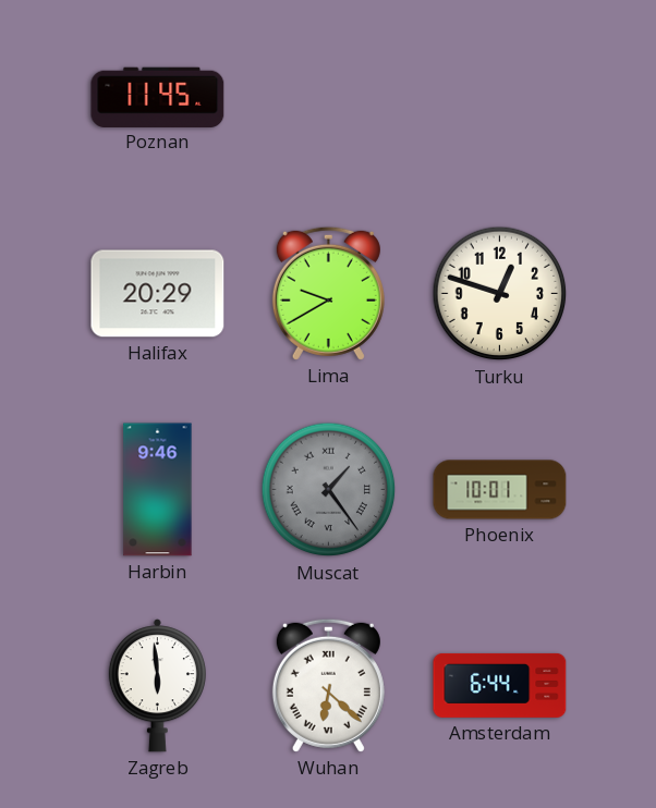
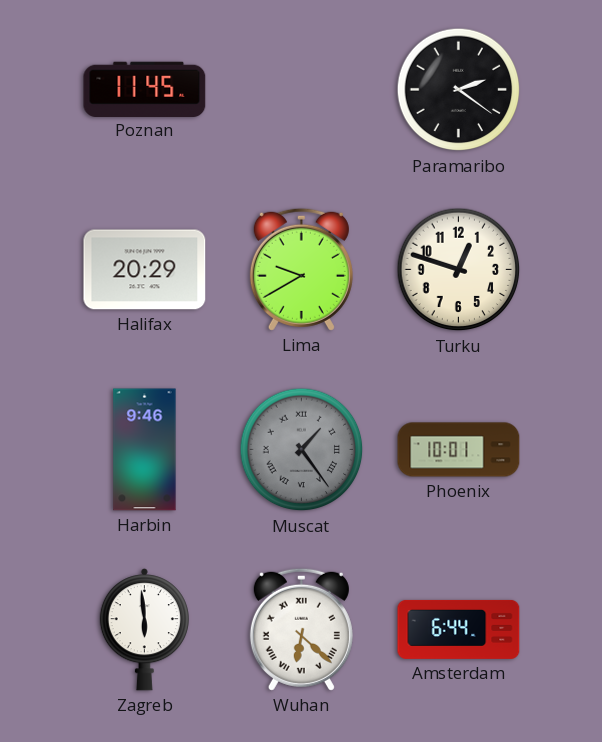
Paramaribo: none -> 2:21
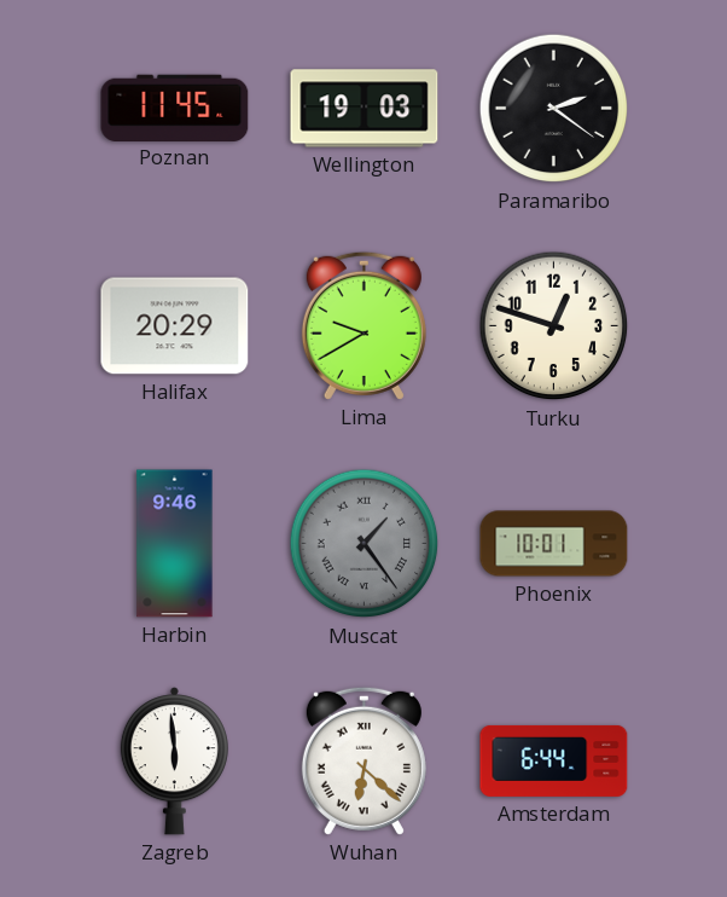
Wellington: none -> 19:03
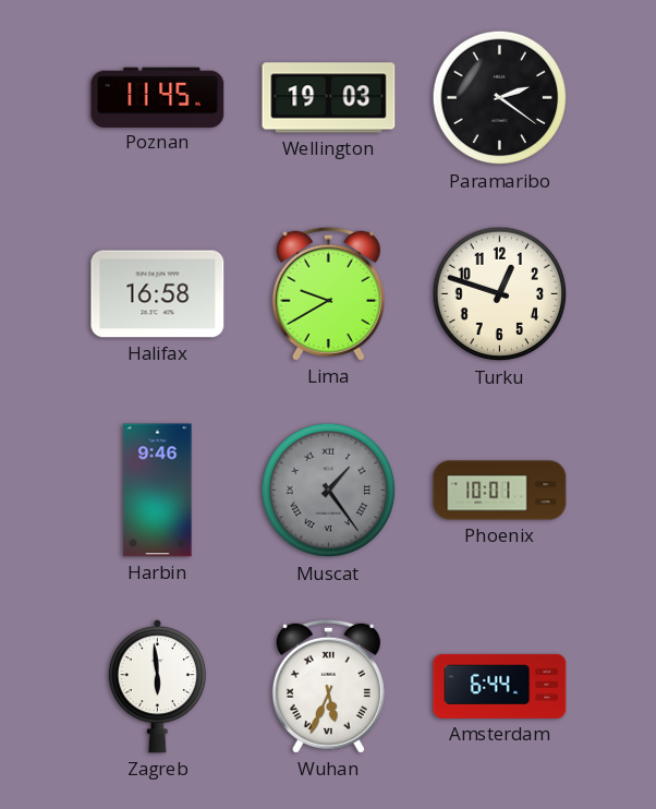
Halifax: 20:29 -> 16:58
Wuhan: 6:22 -> 5:34
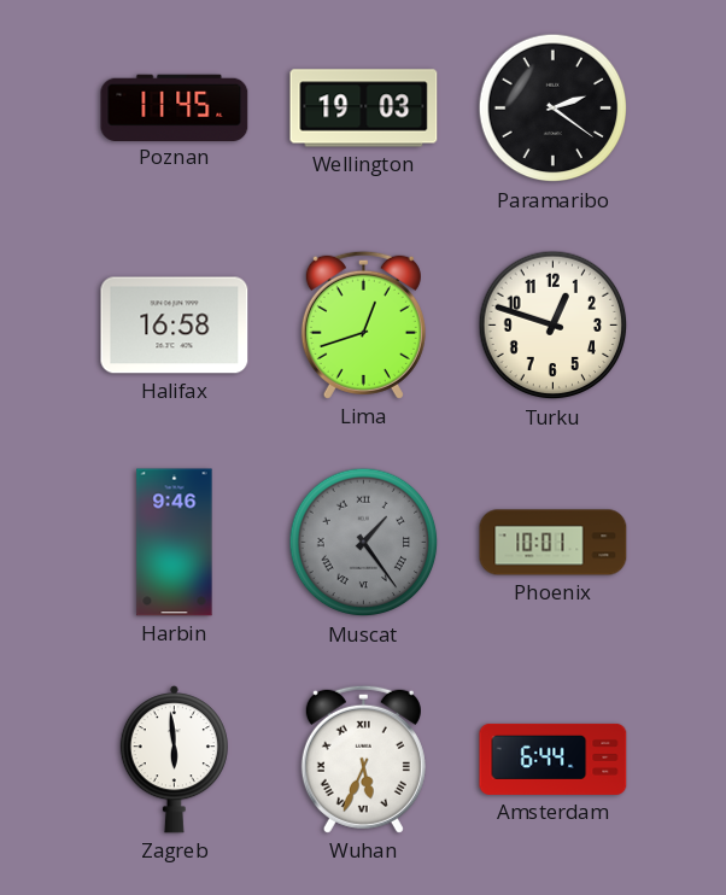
Lima: 9:40 -> 12:42
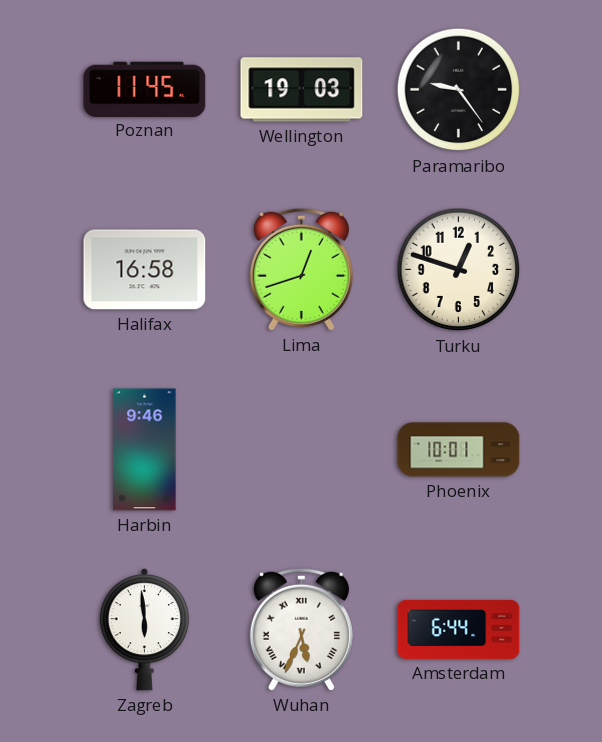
Paramaribo: 2:21 -> 9:24
Muscat: 1:24 -> none
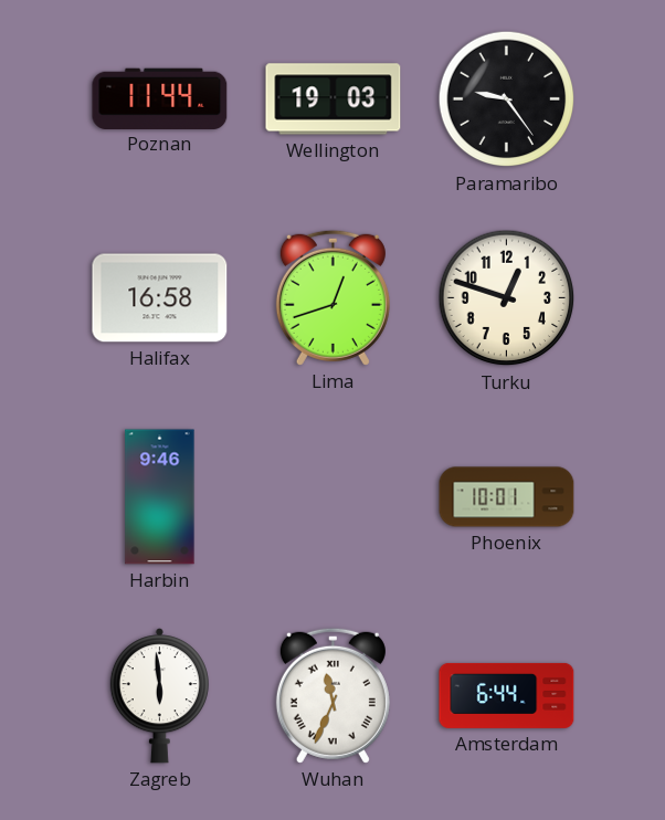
Poznan: 11:45 -> 11:44
Wuhan: 5:34 -> 11:34
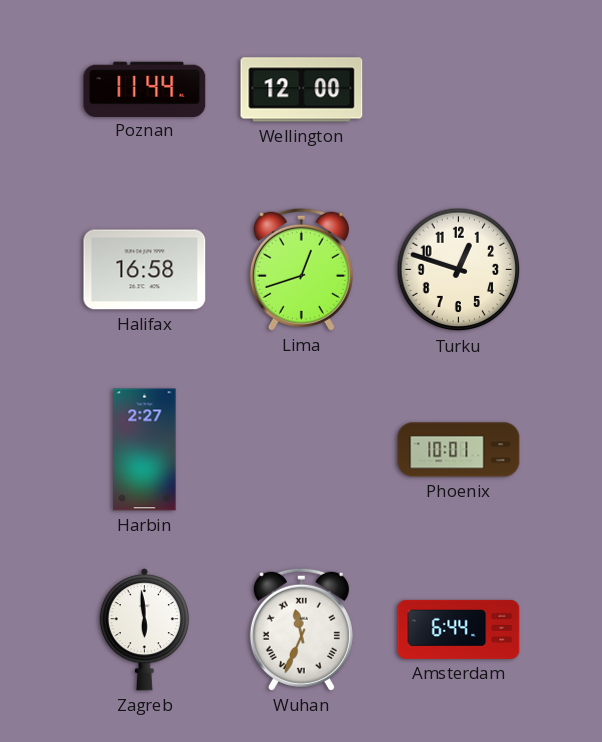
Wellington: 19:03 -> 12:00
Paramaribo: 9:24 -> none
Harbin: 9:46 -> 2:27
